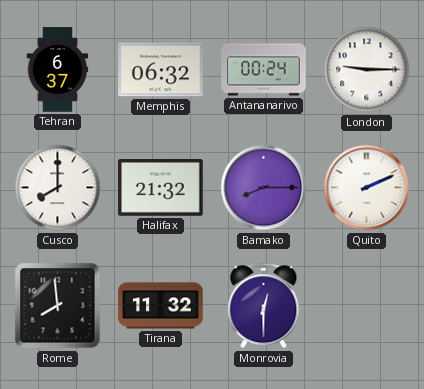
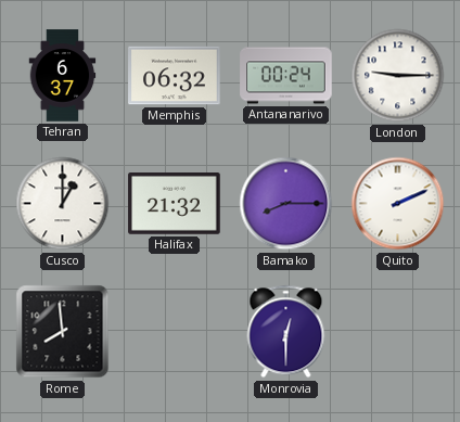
Cusco: 8:00 -> 1:00
Tirana: 11:32 -> none
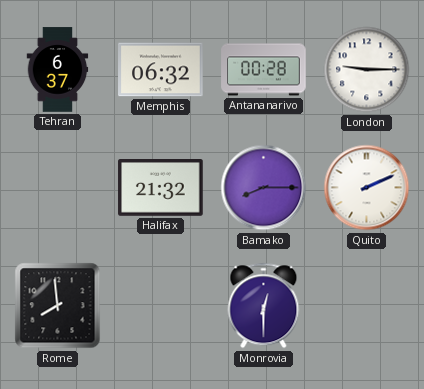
Antananarivo: 00:24 -> 00:28
Cusco: 1:00 -> none
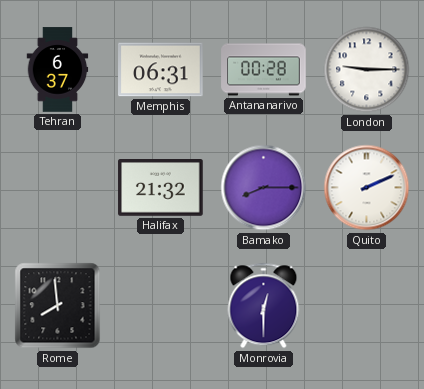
Memphis: 06:32 -> 06:31
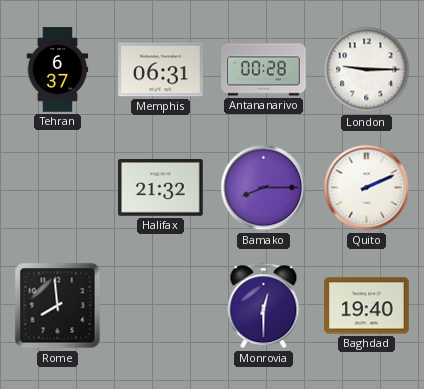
Baghdad: none -> 19:40
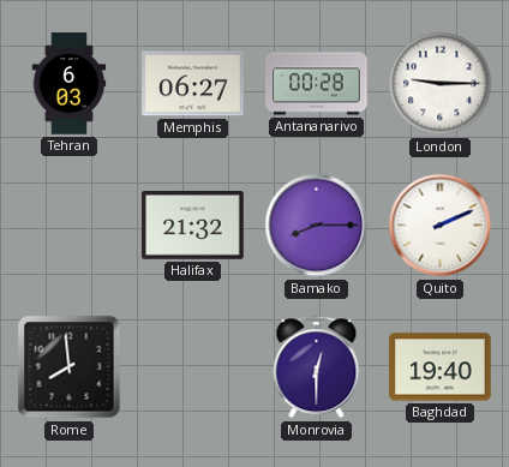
Tehran: 6:37 -> 6:03
Memphis: 06:31 -> 06:27
